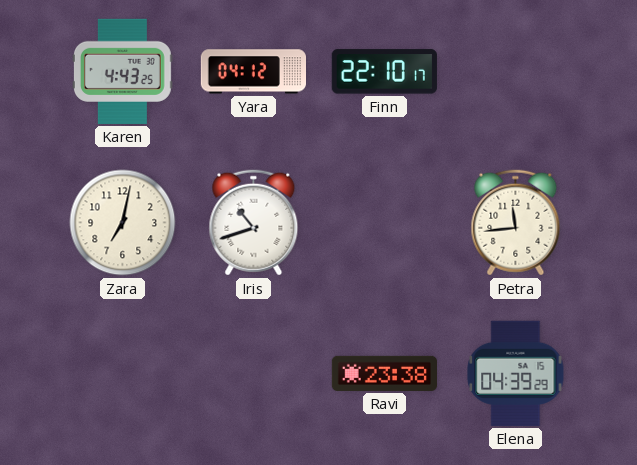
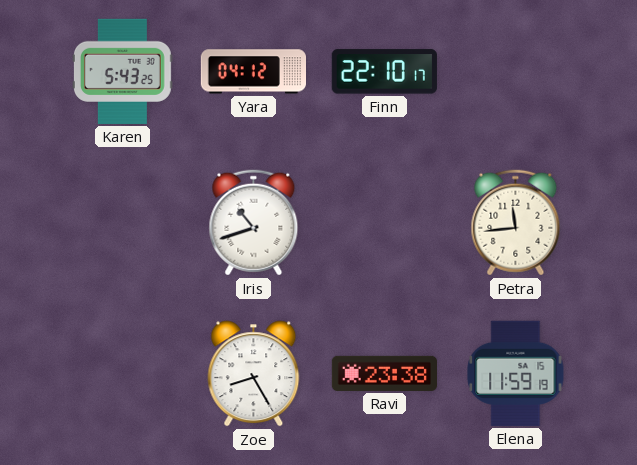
Karen: 4:43 -> 5:43
Zara: 7:02 -> none
Zoe: none -> 8:25
Elena: 04:39 -> 11:59
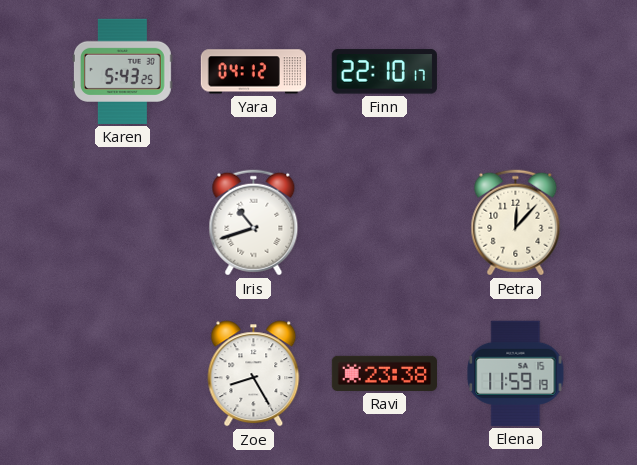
Petra: 11:44 -> 12:07
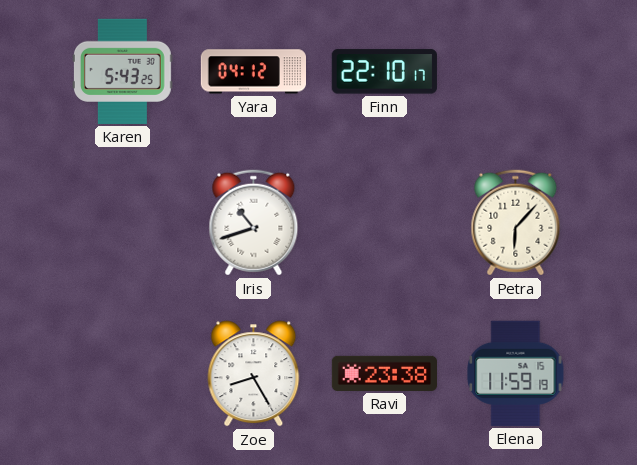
Petra: 12:07 -> 6:07
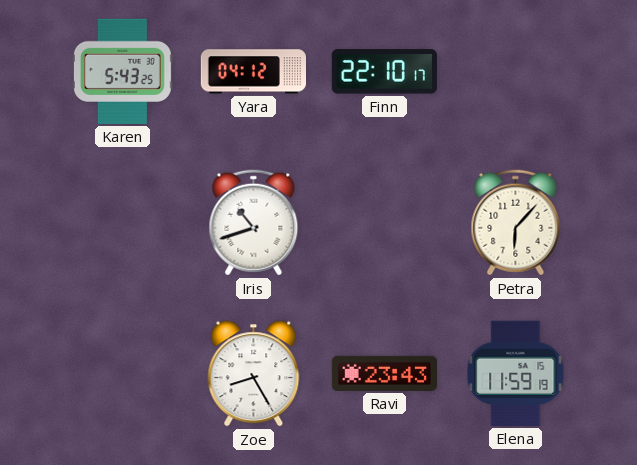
Ravi: 23:38 -> 23:43
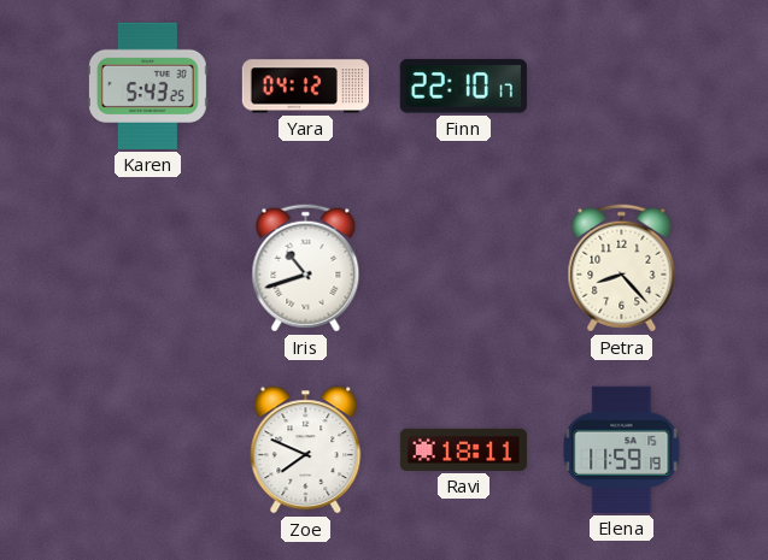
Petra: 6:07 -> 8:23
Zoe: 8:25 -> 7:49
Ravi: 23:43 -> 18:11
